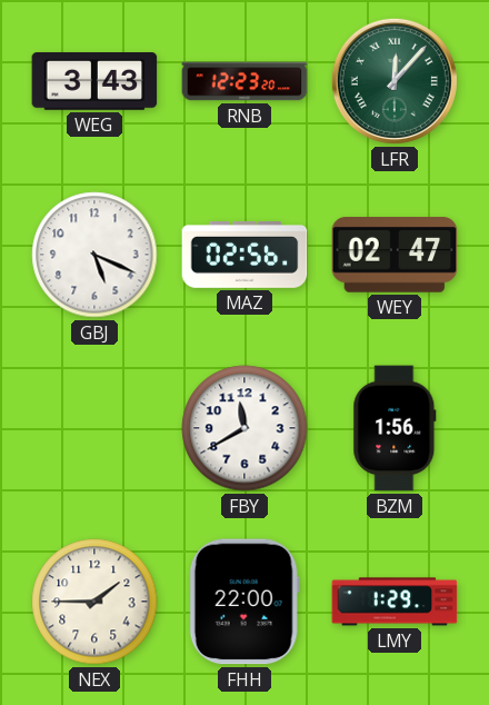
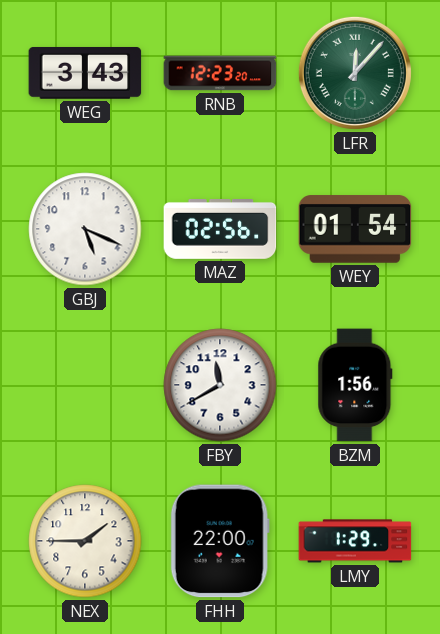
WEY: 02:47 -> 01:54
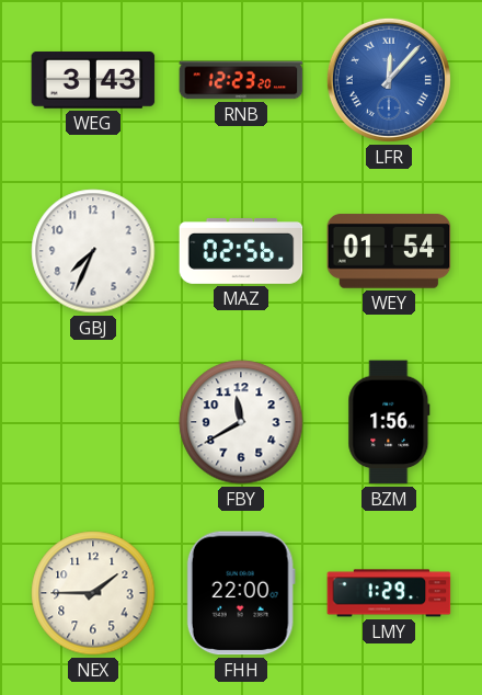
LFR dial: green -> blue
GBJ: 5:19 -> 7:34
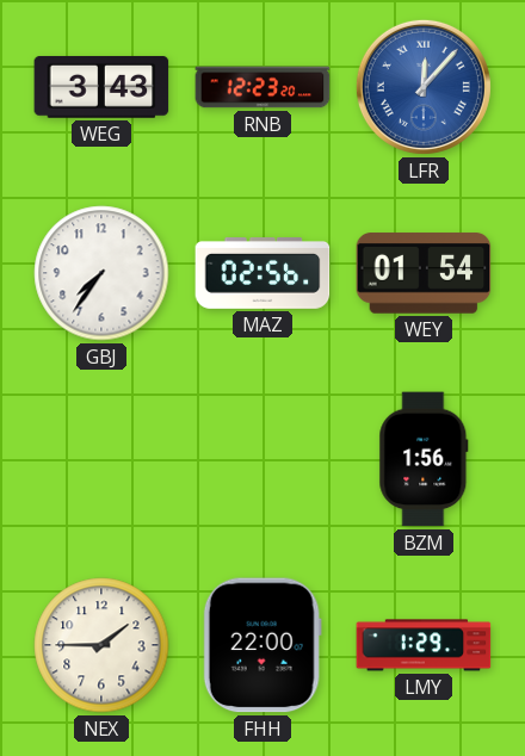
GBJ: 7:34 -> 7:36
FBY: 11:40 -> none
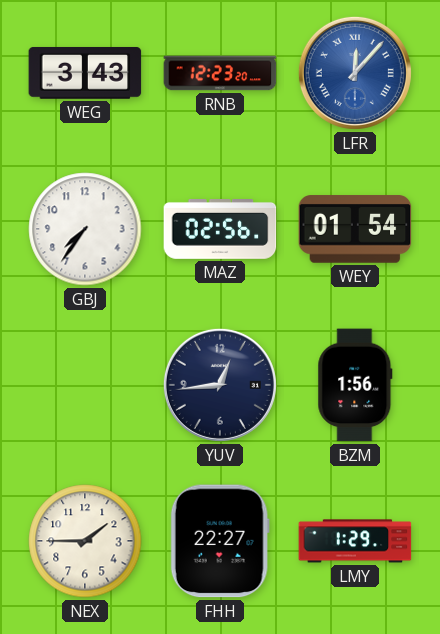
YUV: none -> 12:44
FHH: 22:00 -> 22:27
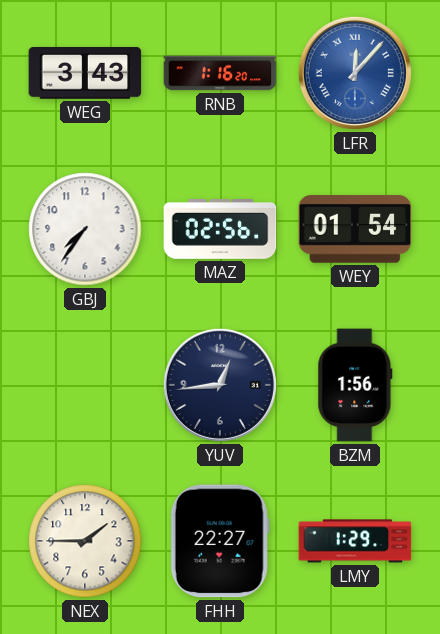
RNB: 12:23 -> 1:16
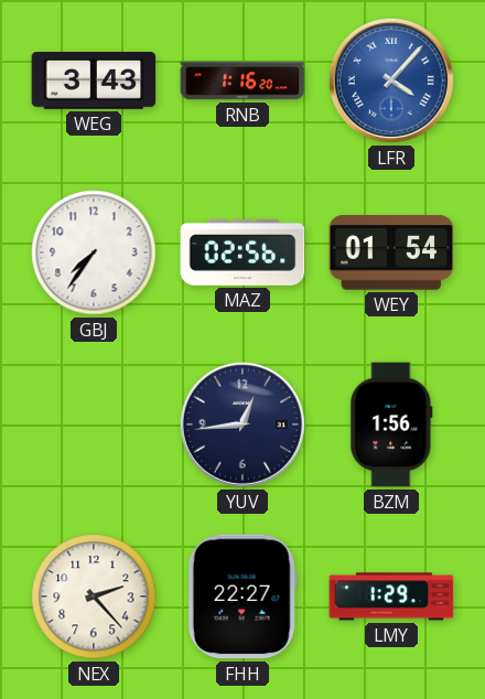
LFR: 12:07 -> 4:07
NEX: 1:45 -> 2:23
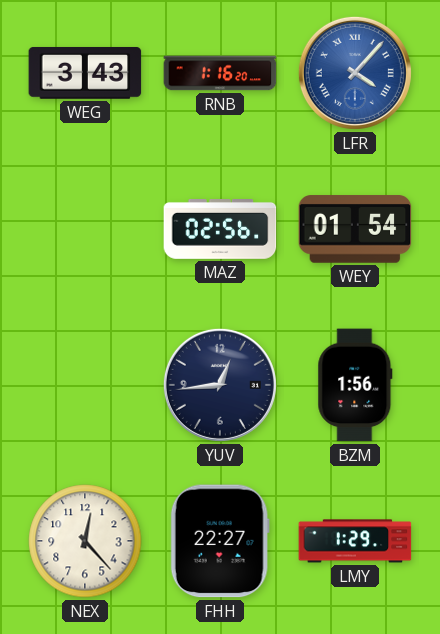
GBJ: 7:36 -> none
NEX: 2:23 -> 12:23
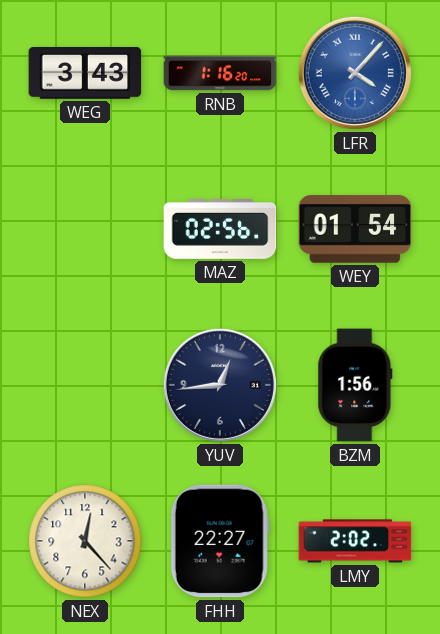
LMY: 1:29 -> 2:02
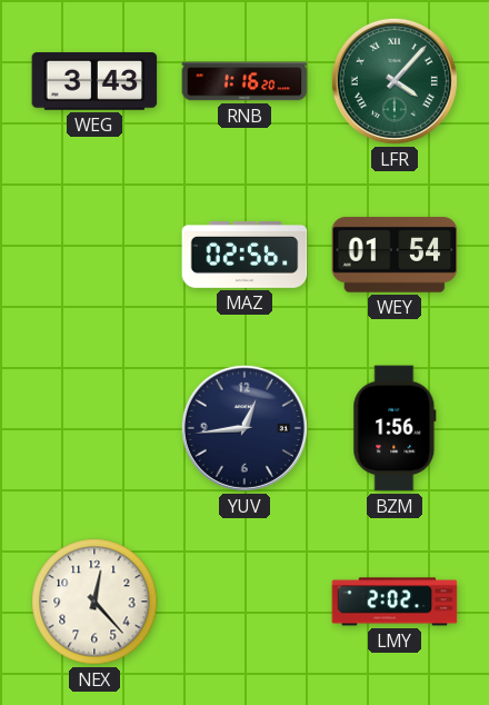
LFR dial: blue -> green
FHH: 22:27 -> none
